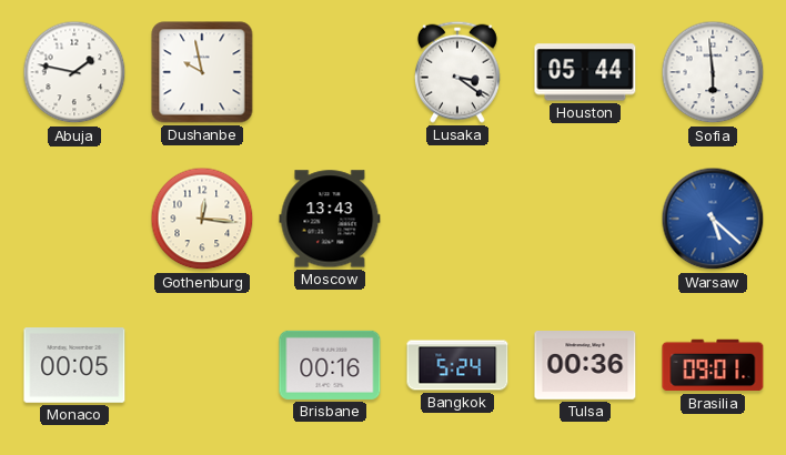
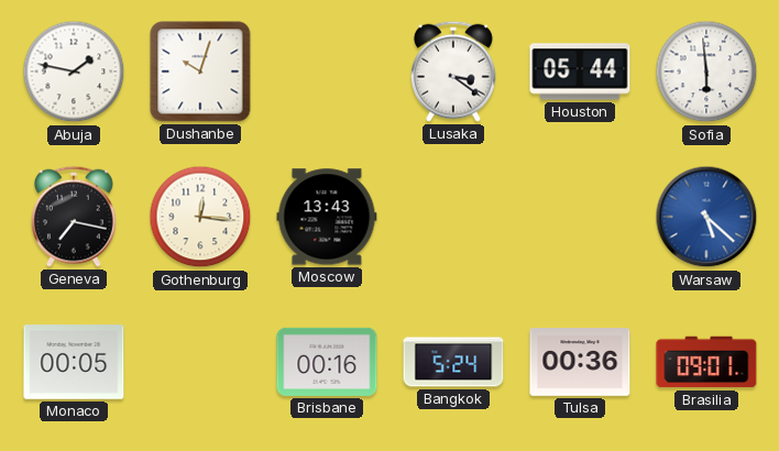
Dushanbe: 9:58 -> 10:03
Geneva: none -> 7:17
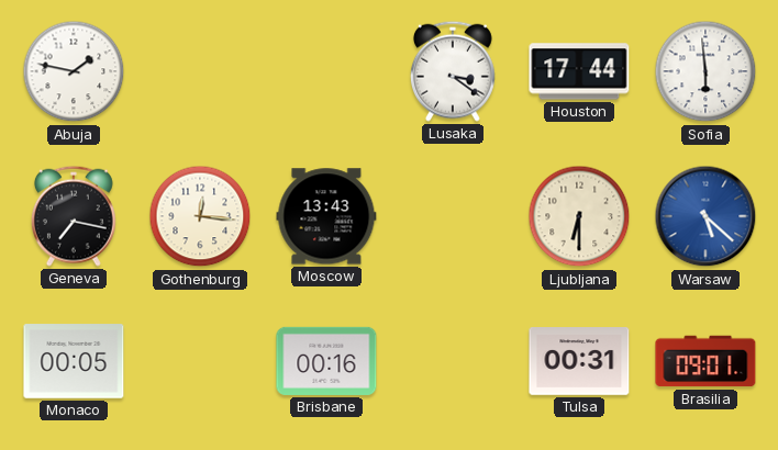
Dushanbe: 10:03 -> none
Houston: 05:44 -> 17:44
Ljubljana: none -> 6:30
Bangkok: 5:24 -> none
Tulsa: 00:36 -> 00:31
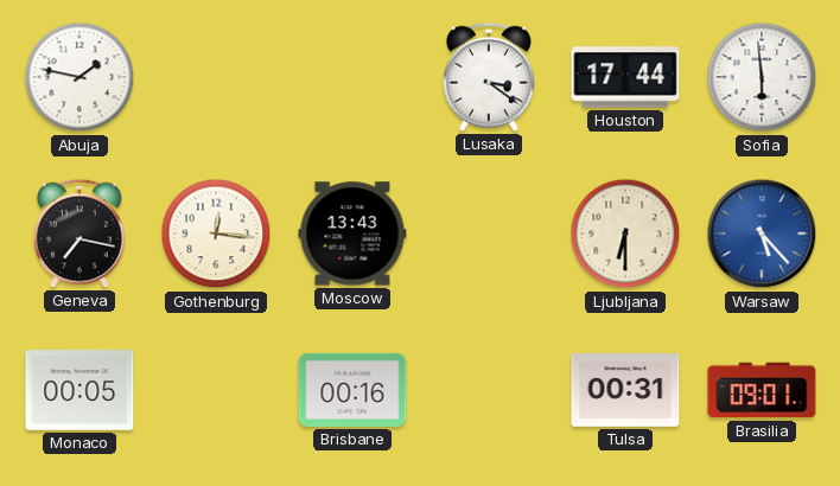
Warsaw: 5:22 -> 5:23
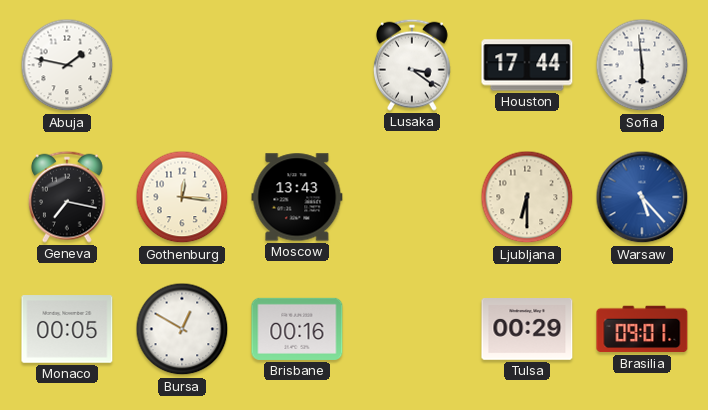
Bursa: none -> 12:50
Tulsa: 00:31 -> 00:29
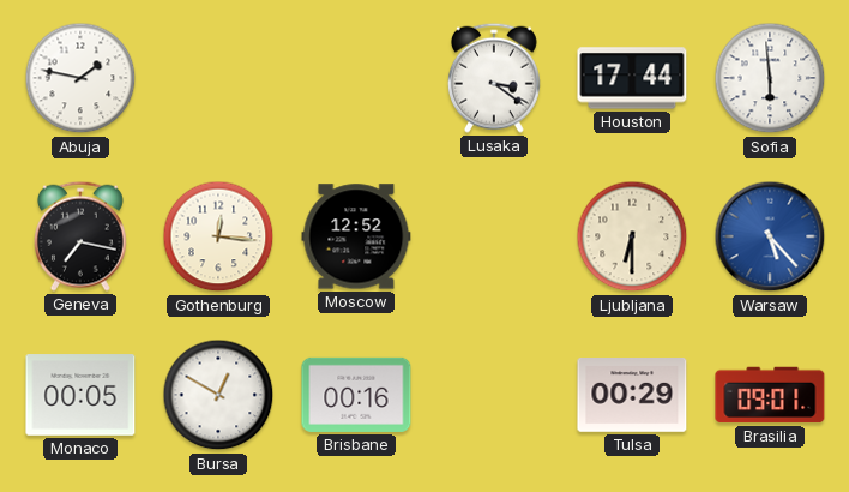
Moscow: 13:43 -> 12:52
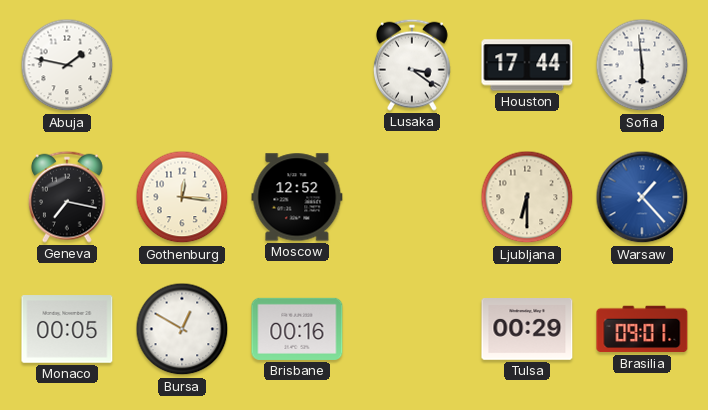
Warsaw: 5:23 -> 1:23
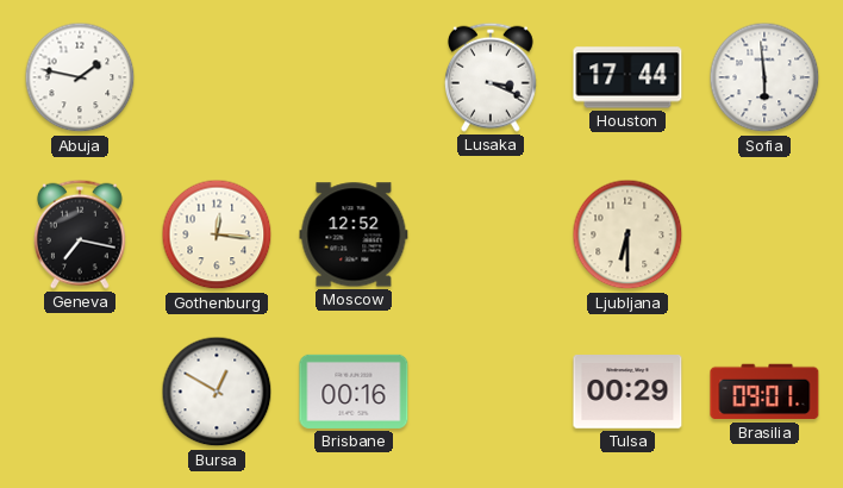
Lusaka: 3:21 -> 3:19
Warsaw: 1:23 -> none
Monaco: 00:05 -> none
